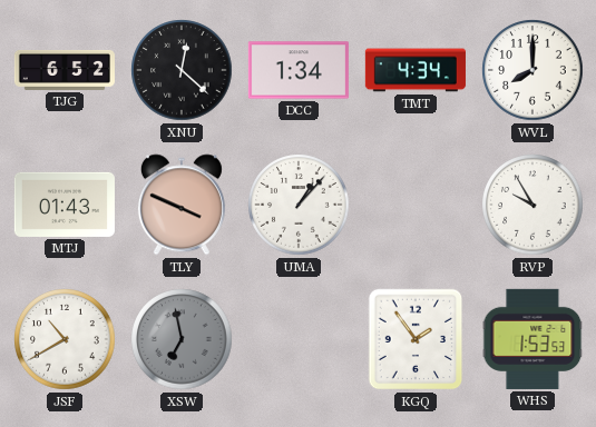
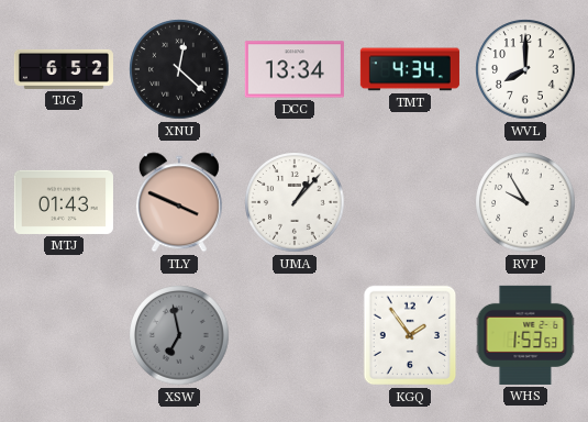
DCC: 1:34 -> 13:34
JSF: 10:40 -> none
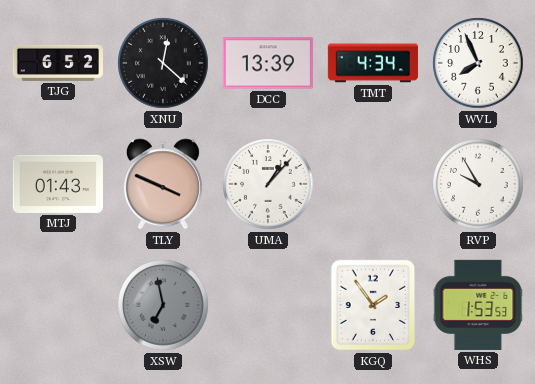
DCC: 13:34 -> 13:39
WVL: 8:00 -> 7:56
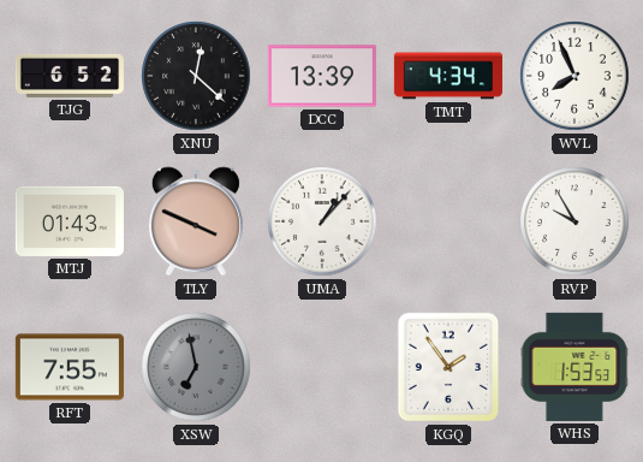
RFT: none -> 7:55
